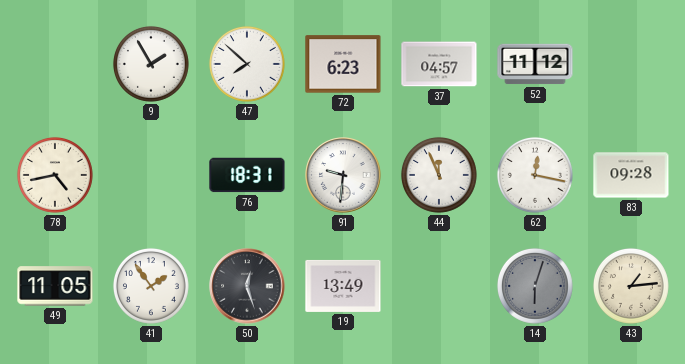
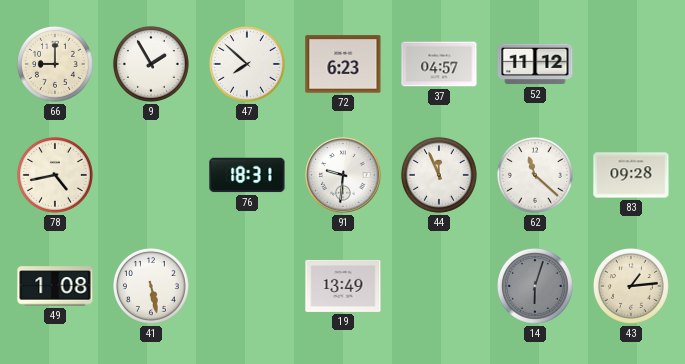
66: none -> 9:00
62: 12:17 -> 11:22
49: 11:05 -> 1:08
41: 1:54 -> 5:28
50: 12:27 -> none
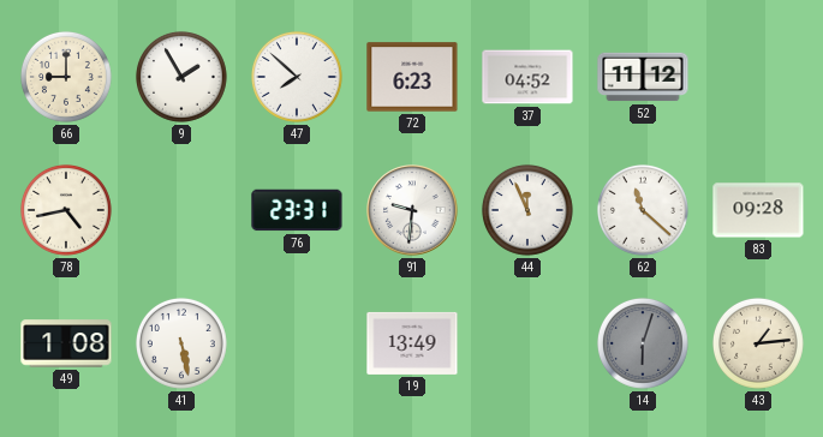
37: 04:57 -> 04:52
76: 18:31 -> 23:31
